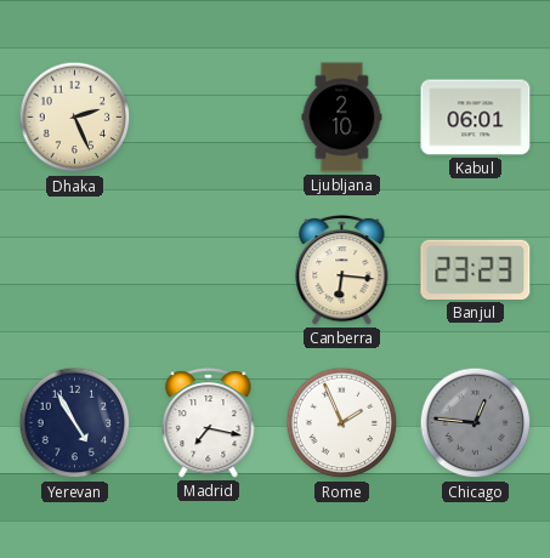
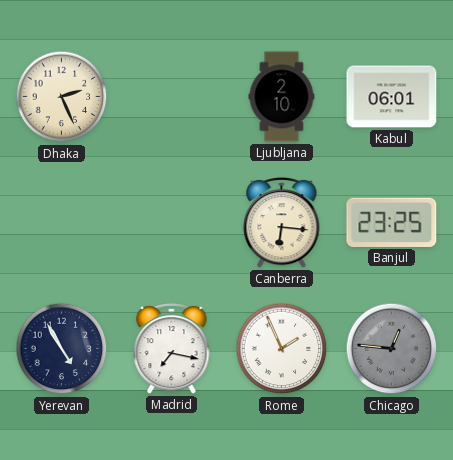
Banjul: 23:23 -> 23:25
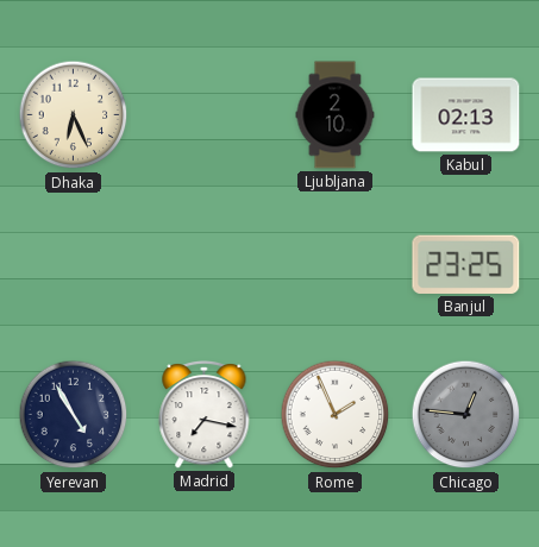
Dhaka: 2:26 -> 6:26
Kabul: 06:01 -> 02:13
Canberra: 6:16 -> none
